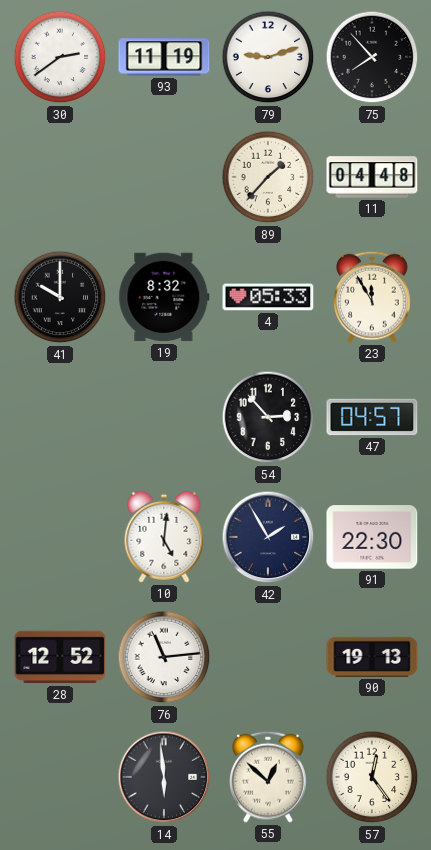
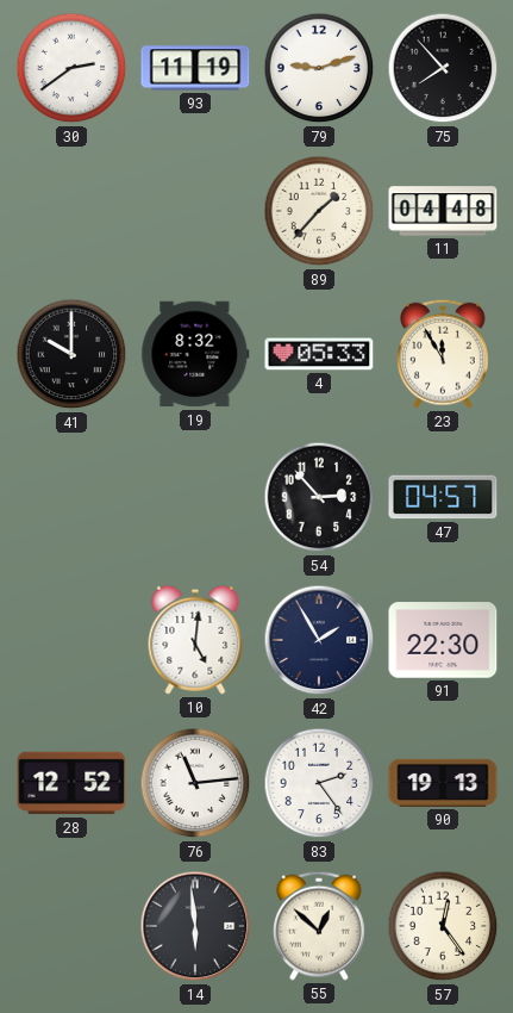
83: none -> 2:24
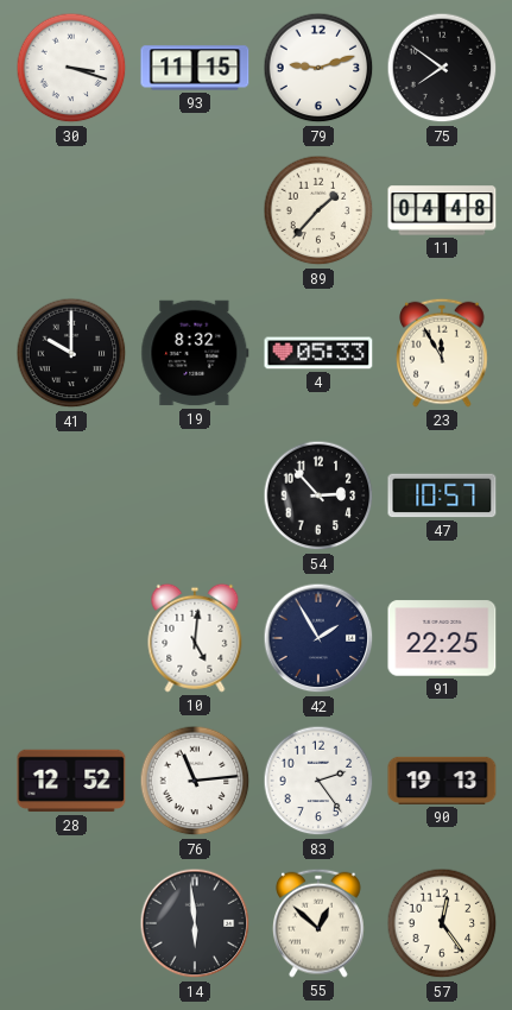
30: 2:39 -> 3:18
93: 11:19 -> 11:15
75: 7:53 -> 7:51
47: 04:57 -> 10:57
91: 22:30 -> 22:25
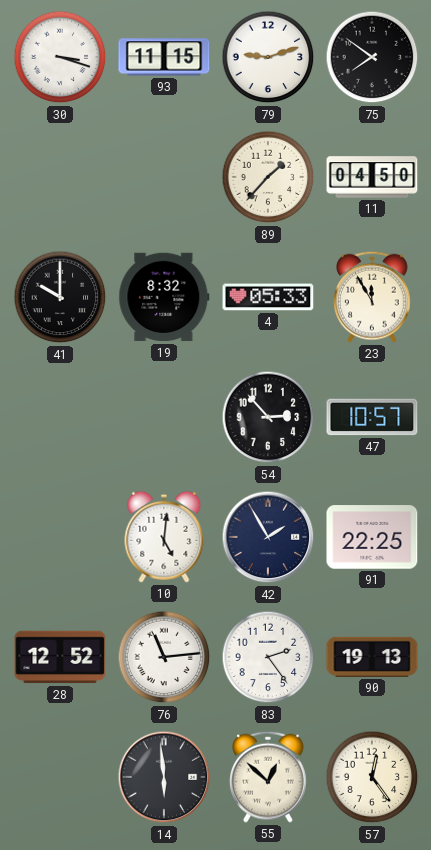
11: 04:48 -> 04:50
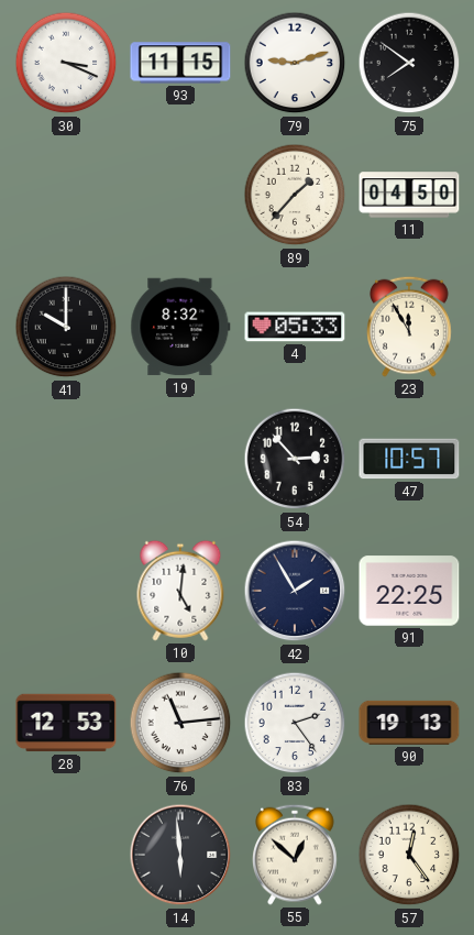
30: 3:18 -> 3:19
28: 12:52 -> 12:53
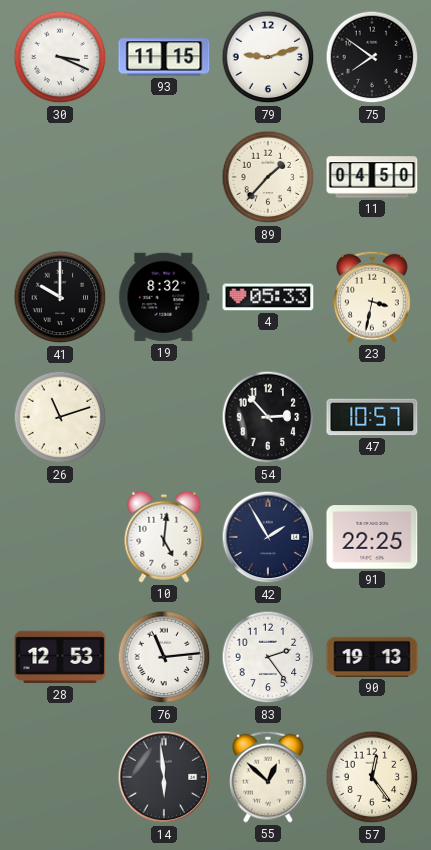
23: 11:55 -> 3:32
26: none -> 11:12
